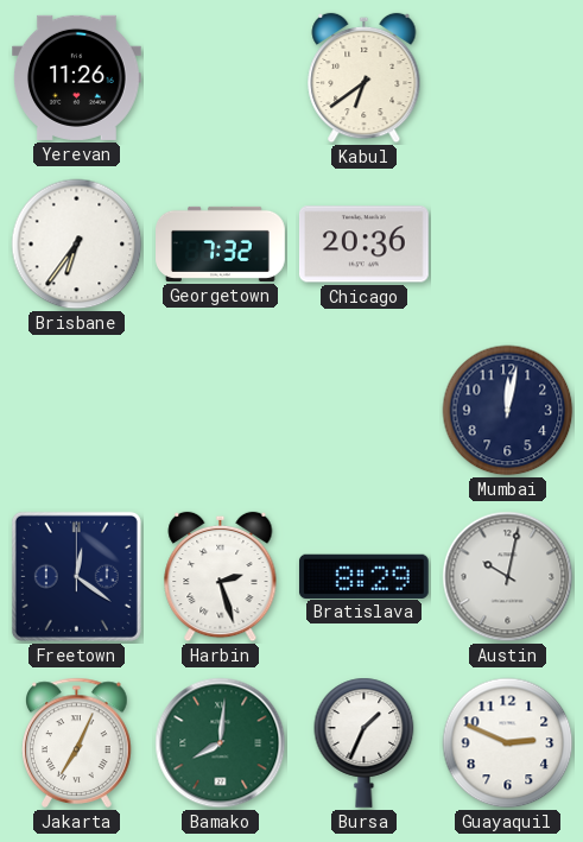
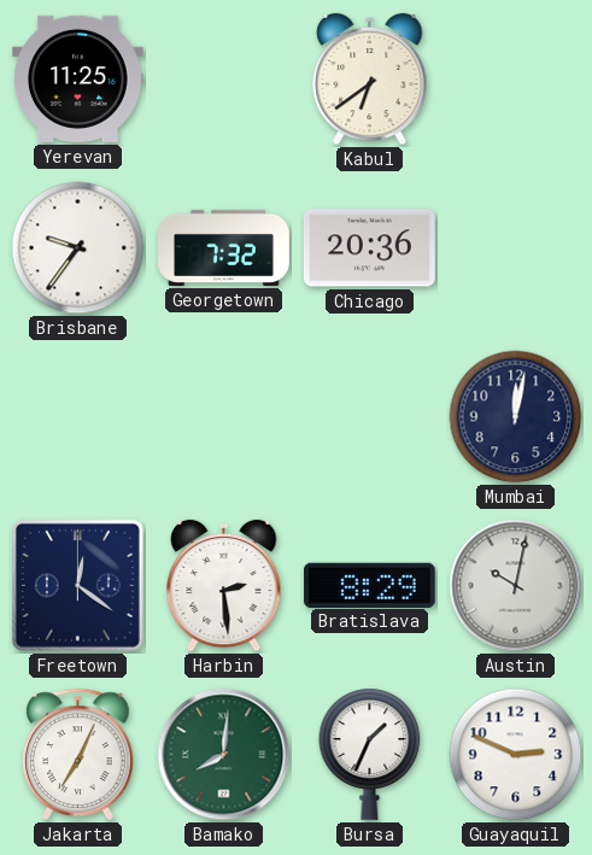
Yerevan: 11:26 -> 11:25
Brisbane: 6:36 -> 9:36
Harbin: 2:27 -> 2:29
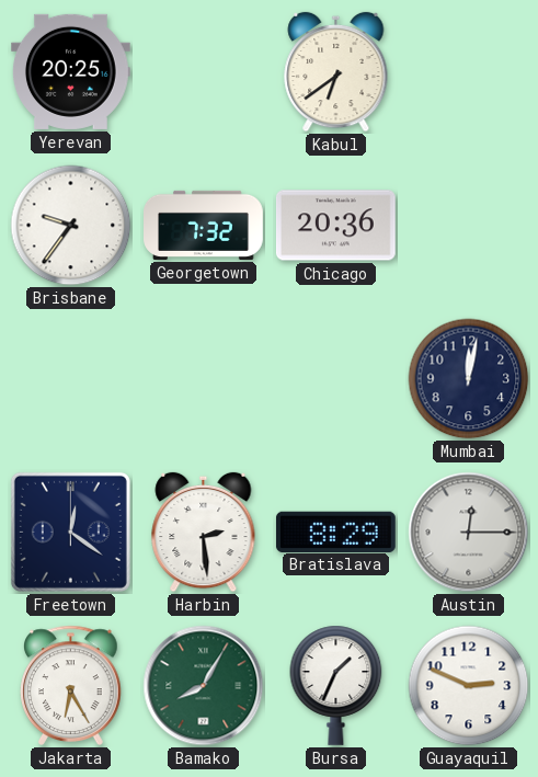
Yerevan: 11:25 -> 20:25
Austin: 10:02 -> 12:15
Jakarta: 7:04 -> 6:25
Bamako: 8:01 -> 8:05
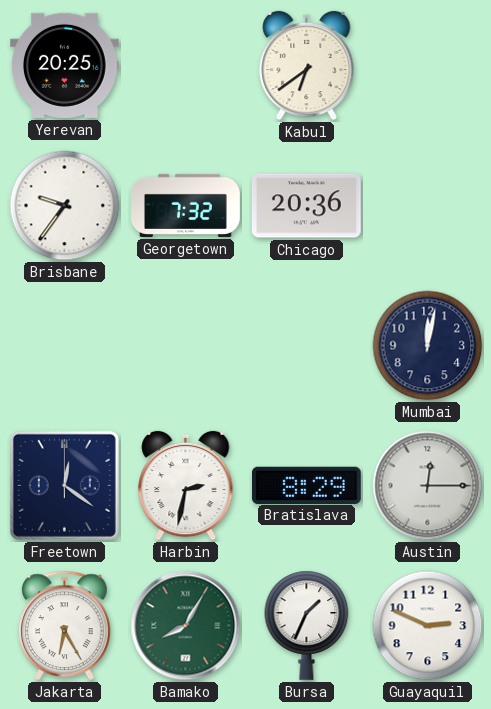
Harbin: 2:29 -> 2:32
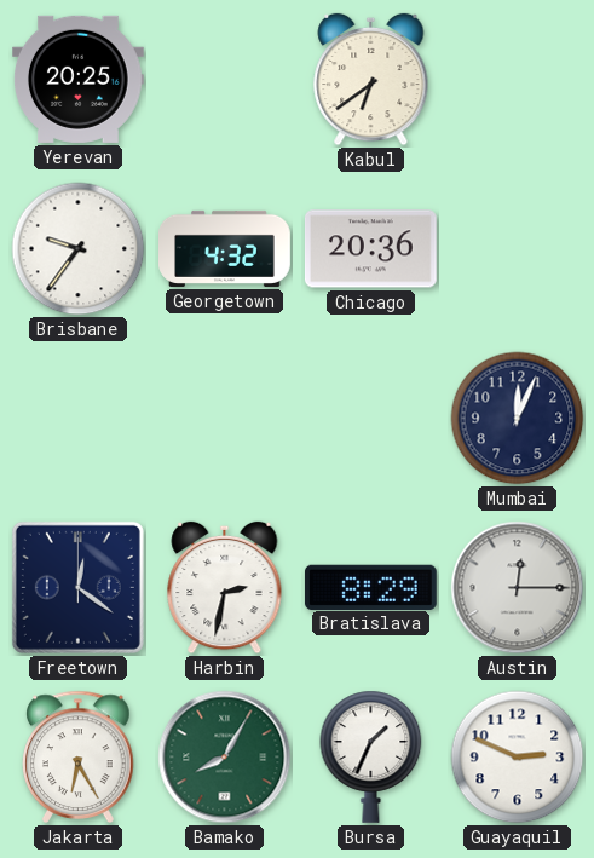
Georgetown: 7:32 -> 4:32
Mumbai: 12:02 -> 12:04
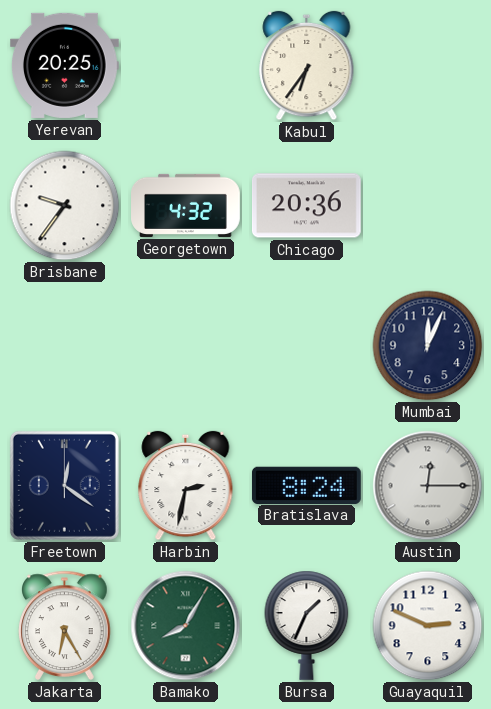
Kabul: 6:39 -> 6:36
Bratislava: 8:29 -> 8:24
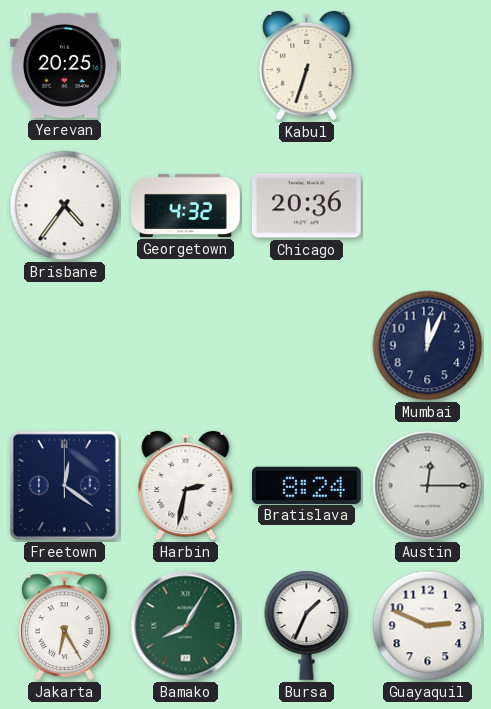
Kabul: 6:36 -> 6:33
Brisbane: 9:36 -> 4:36
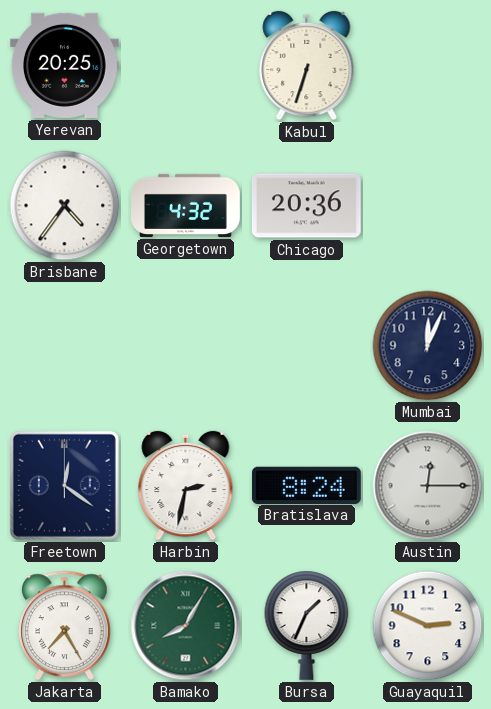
Jakarta: 6:25 -> 7:25
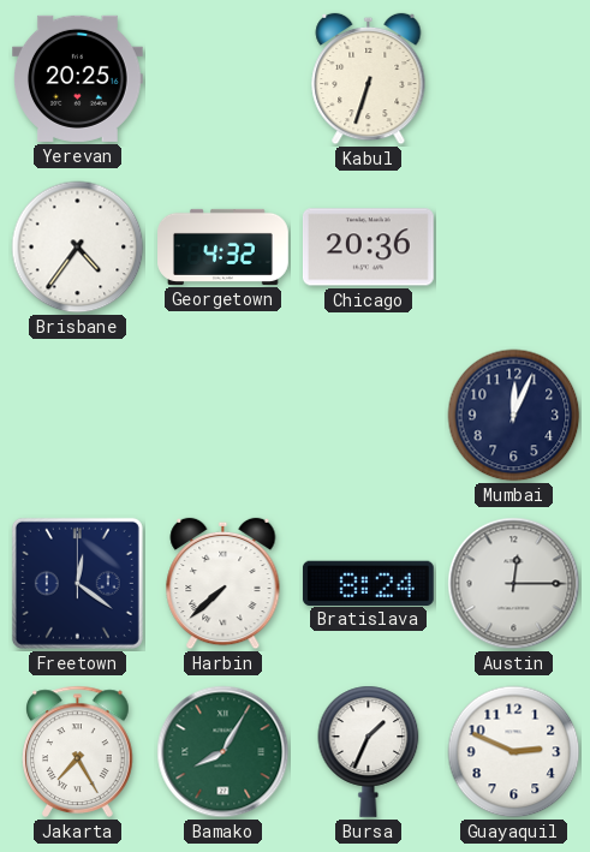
Harbin: 2:32 -> 7:38
